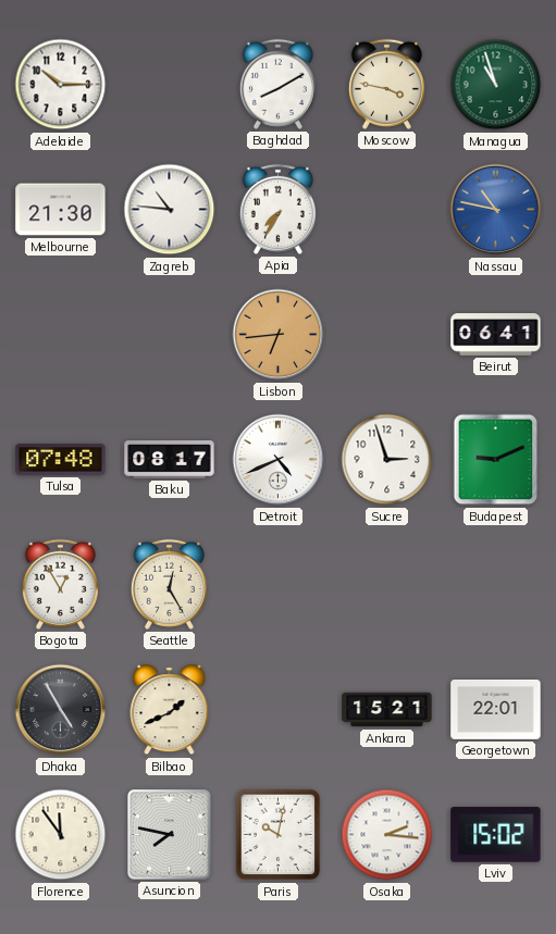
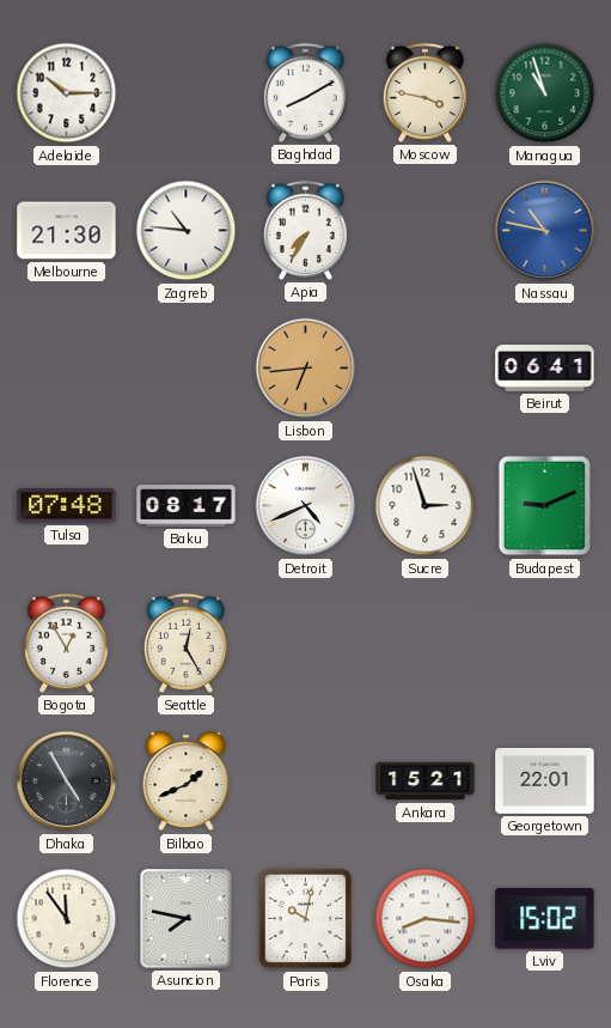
Osaka: 2:16 -> 8:16
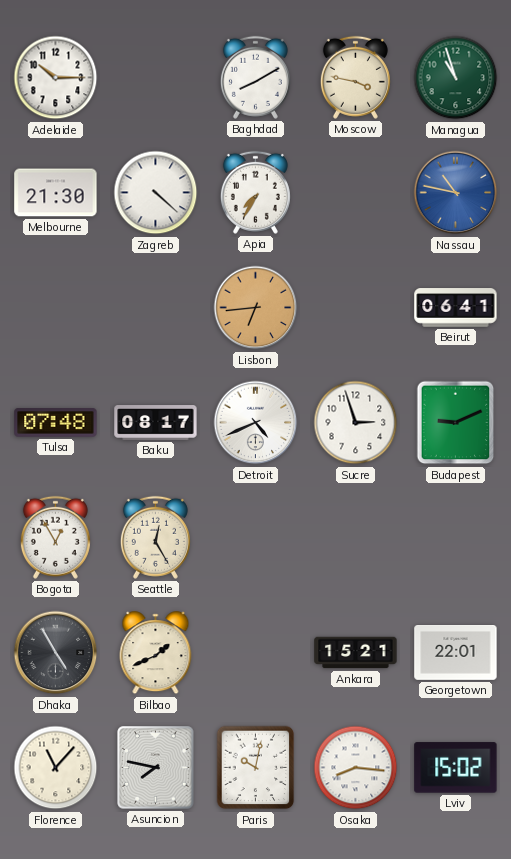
Zagreb: 10:46 -> 4:22
Florence: 11:54 -> 11:07
